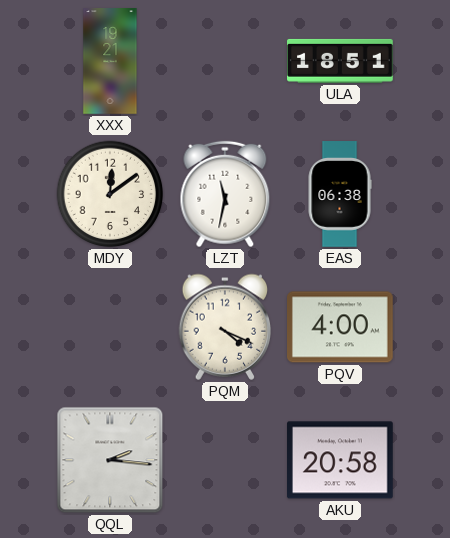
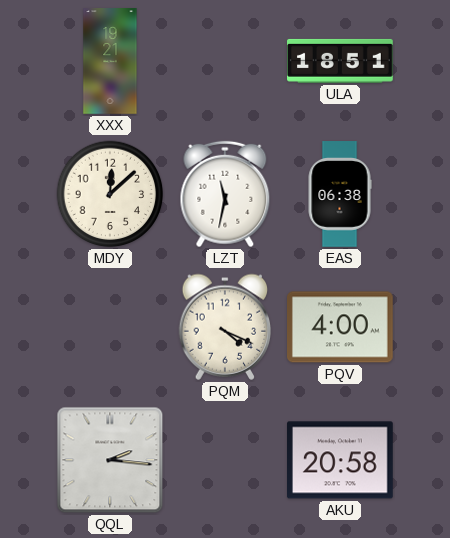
MDY: 12:09 -> 12:08
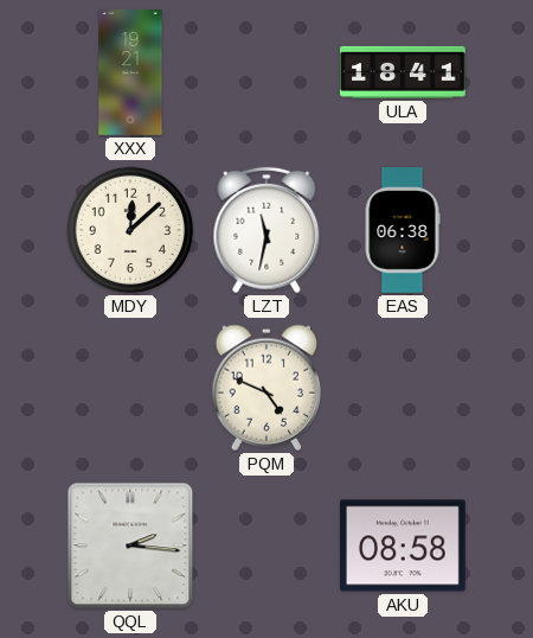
ULA: 18:51 -> 18:41
PQM: 4:19 -> 4:49
PQV: 4:00 -> none
AKU: 20:58 -> 08:58
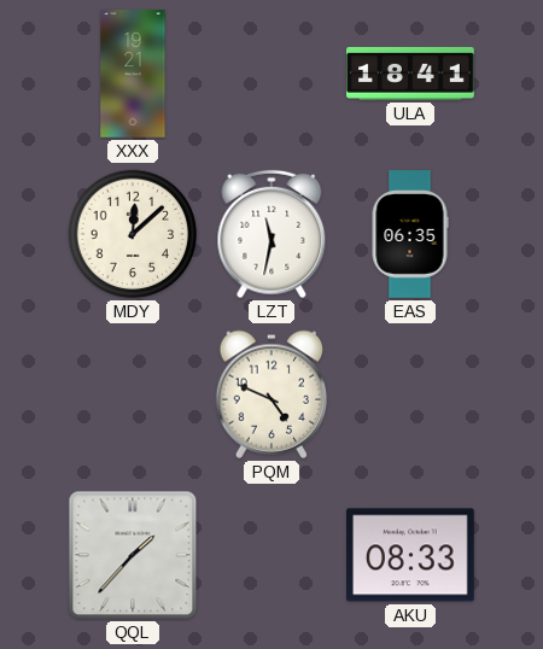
EAS: 06:38 -> 06:35
QQL: 2:16 -> 1:37
AKU: 08:58 -> 08:33
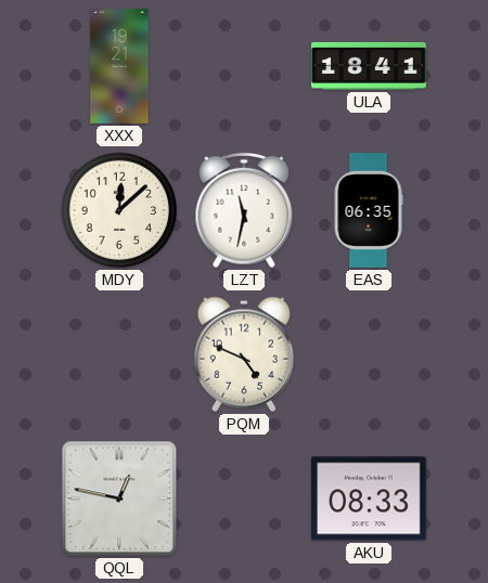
QQL: 1:37 -> 12:47
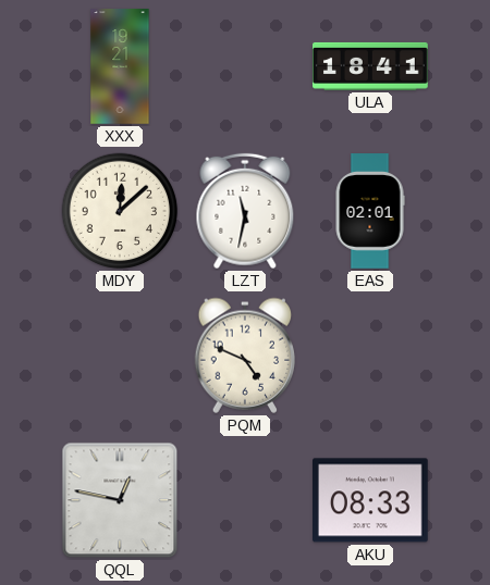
EAS: 06:35 -> 02:01
